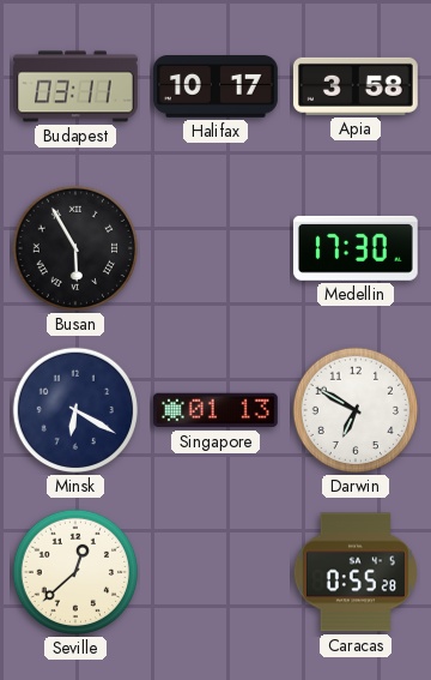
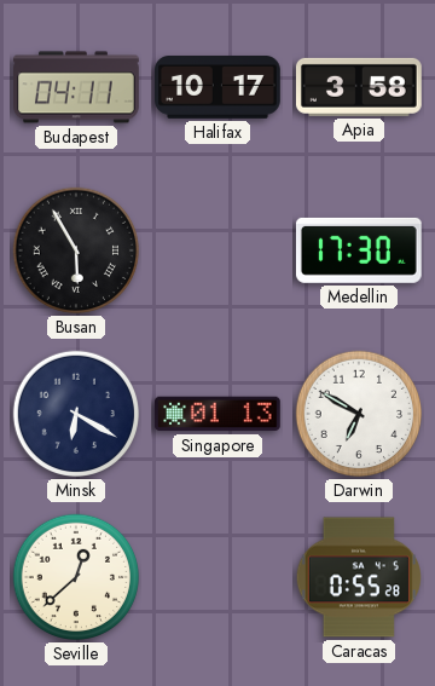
Budapest: 03:11 -> 04:11
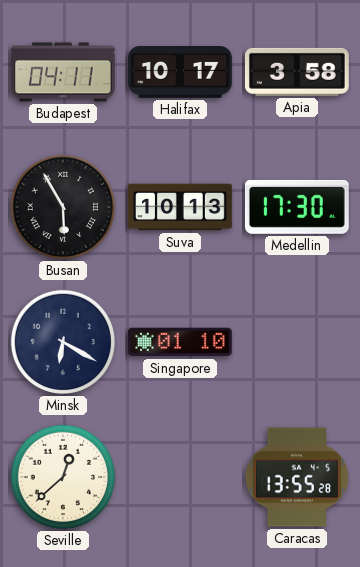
Suva: none -> 10:13
Singapore: 01:13 -> 01:10
Darwin: 6:50 -> none
Caracas: 0:55 -> 13:55
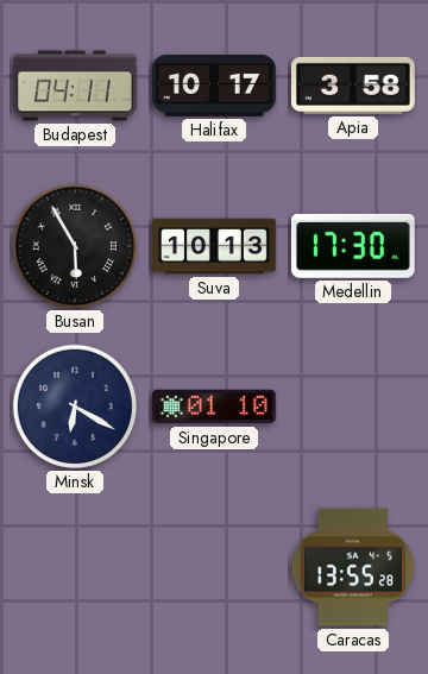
Seville: 12:38 -> none
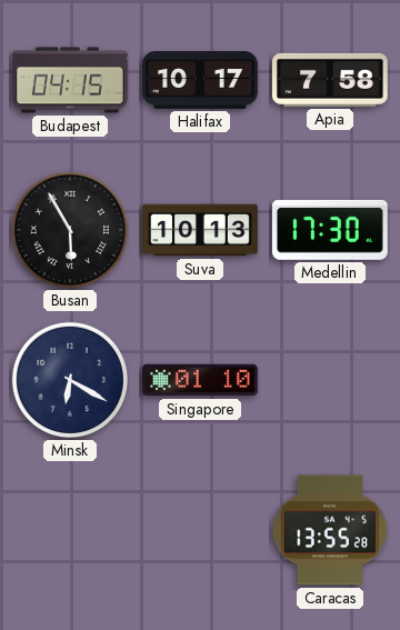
Budapest: 04:11 -> 04:15
Apia: 3:58 -> 7:58
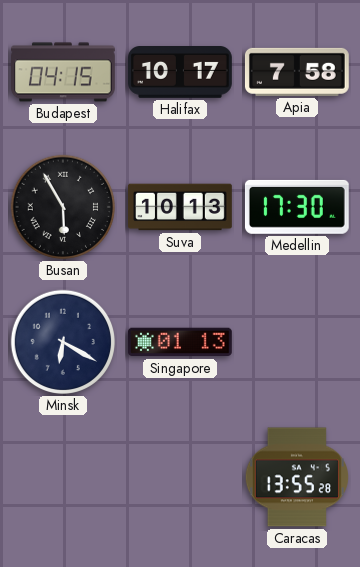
Singapore: 01:10 -> 01:13
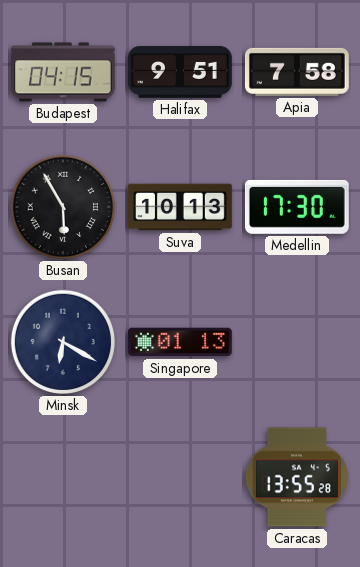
Halifax: 10:17 -> 9:51
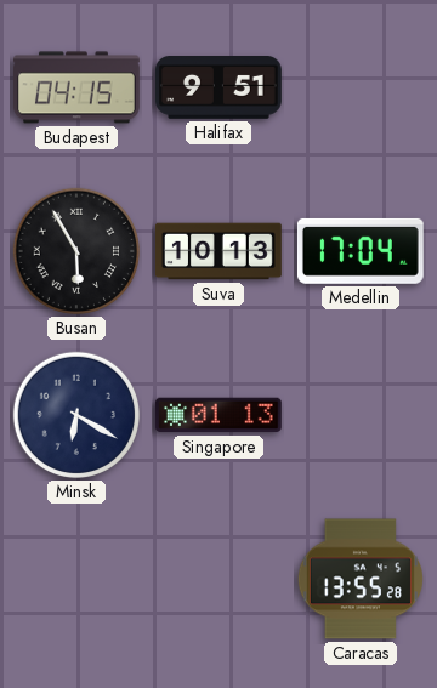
Apia: 7:58 -> none
Medellin: 17:30 -> 17:04
